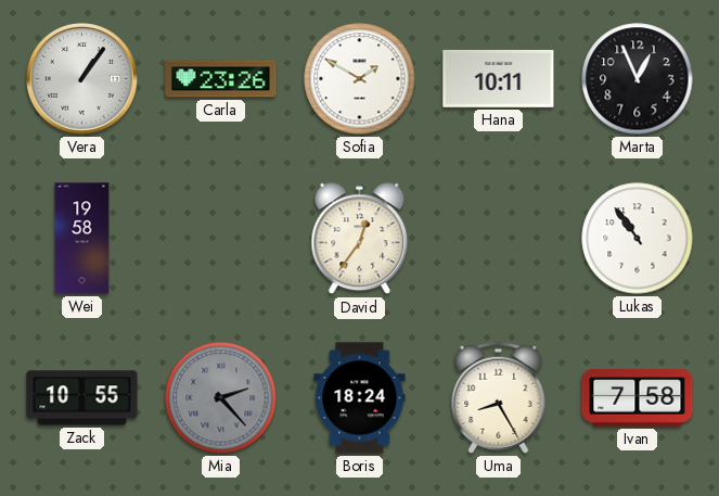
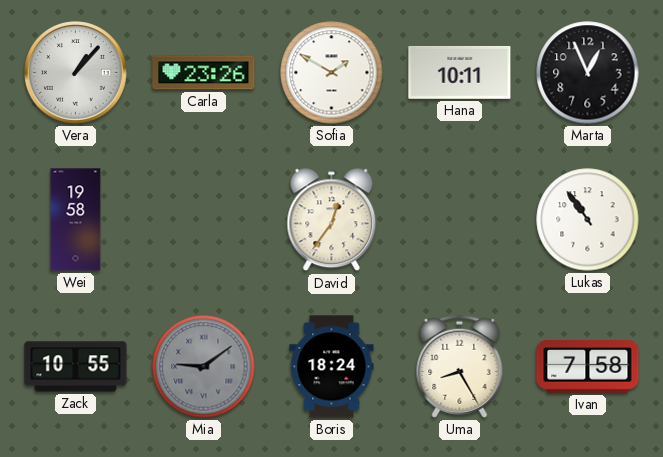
Vera: 1:06 -> 1:07
Mia: 2:23 -> 9:09
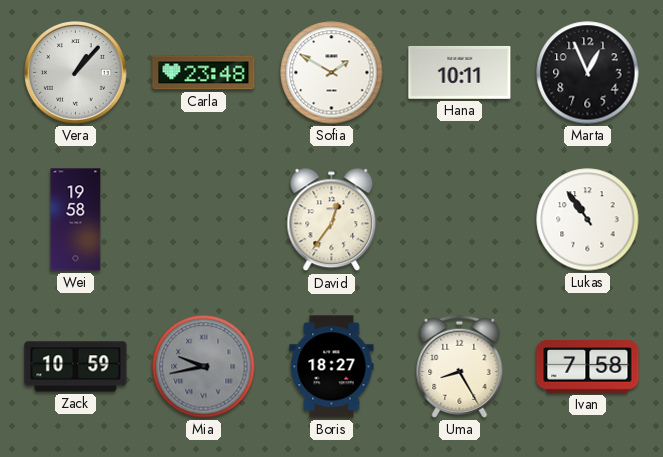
Carla: 23:26 -> 23:48
Zack: 10:55 -> 10:59
Mia: 9:09 -> 9:43
Boris: 18:24 -> 18:27
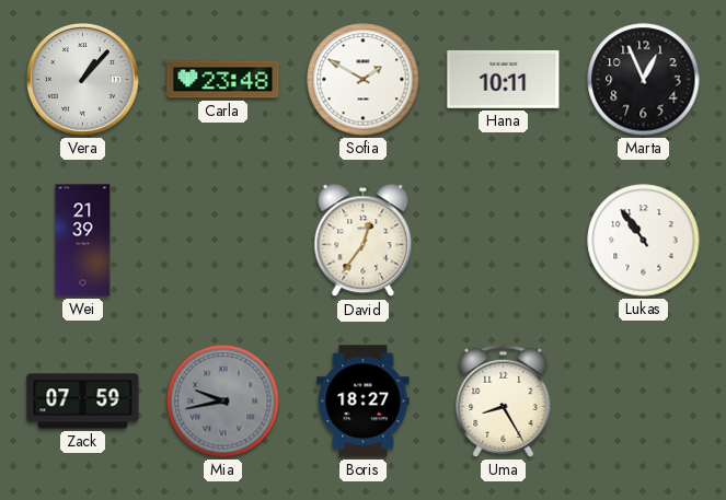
Wei: 19:58 -> 21:39
Zack: 10:59 -> 07:59
Ivan: 7:58 -> none
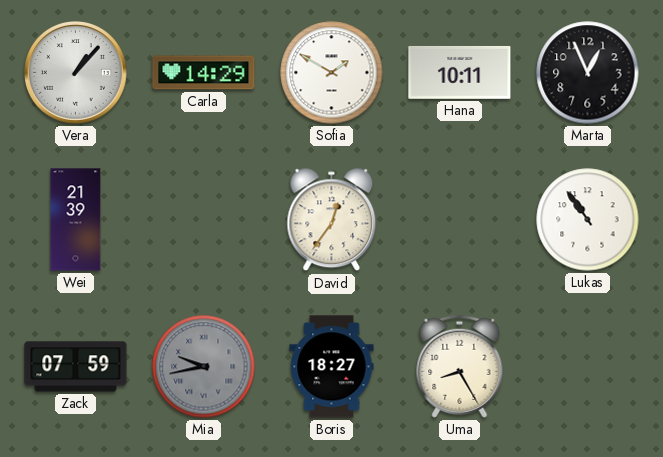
Carla: 23:48 -> 14:29
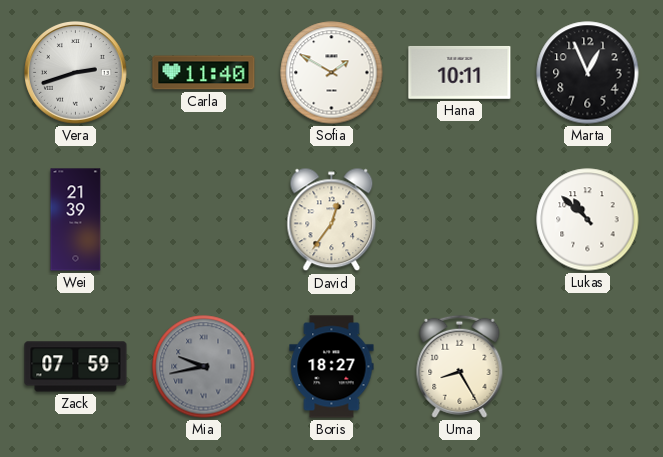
Vera: 1:07 -> 2:42
Carla: 14:29 -> 11:40
Lukas: 10:54 -> 10:52
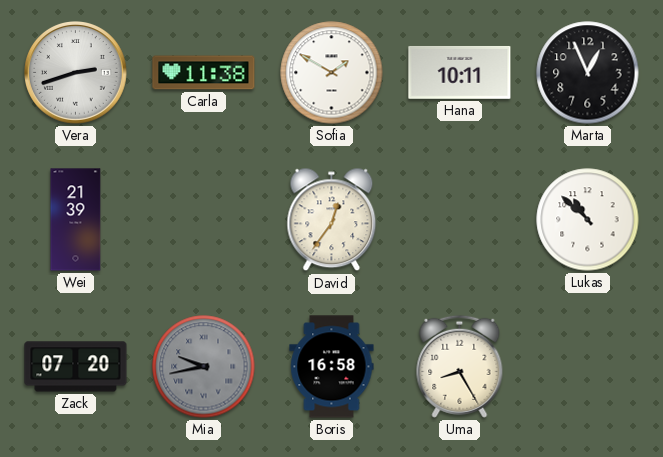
Carla: 11:40 -> 11:38
Zack: 07:59 -> 07:20
Boris: 18:27 -> 16:58
